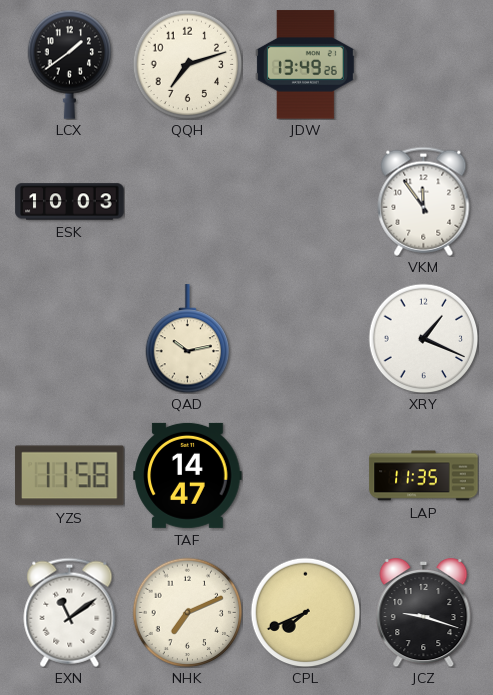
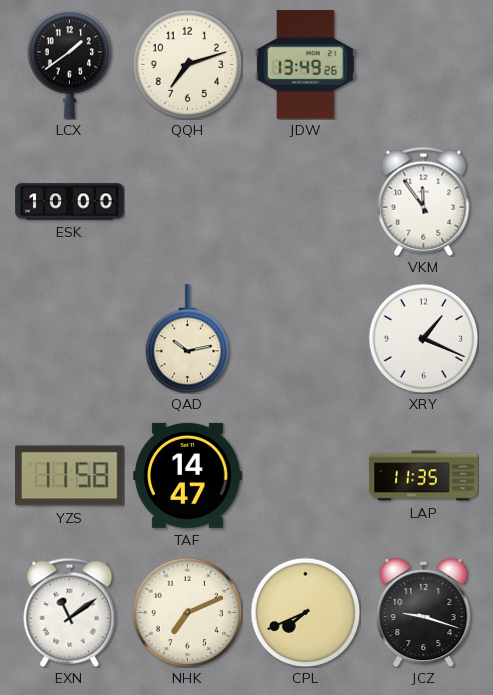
ESK: 10:03 -> 10:00
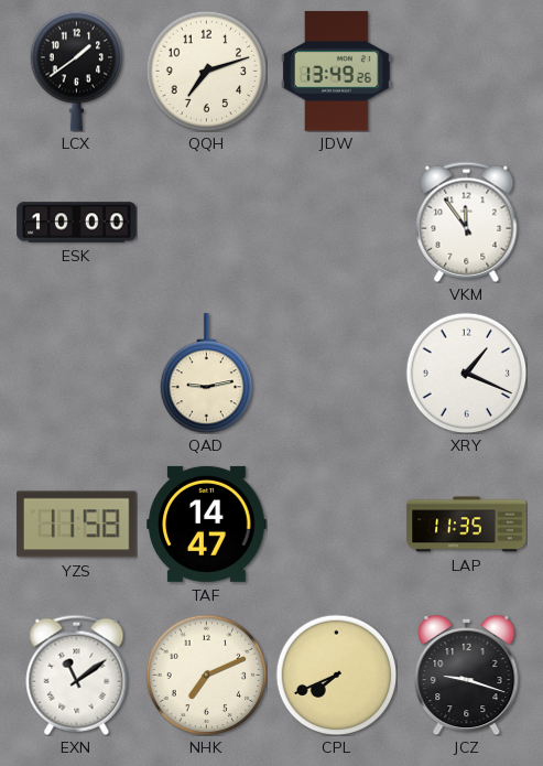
QAD: 10:13 -> 9:13
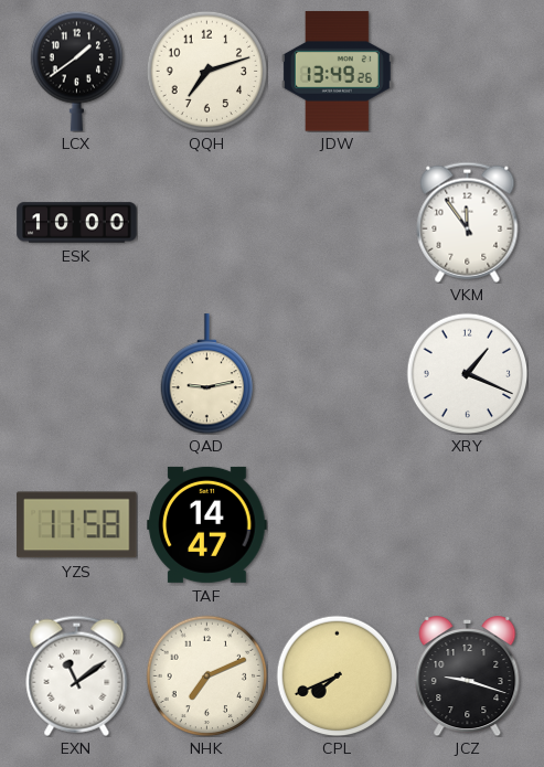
LAP: 11:35 -> none
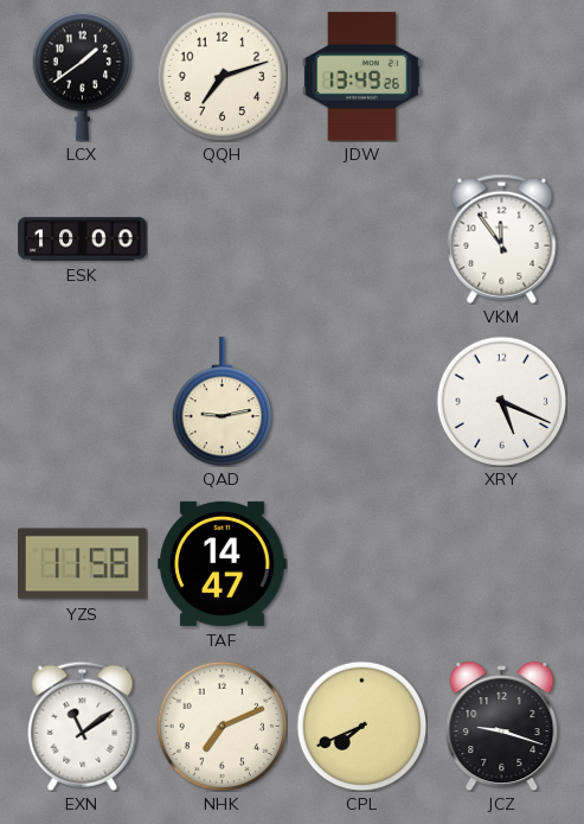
XRY: 1:19 -> 5:19
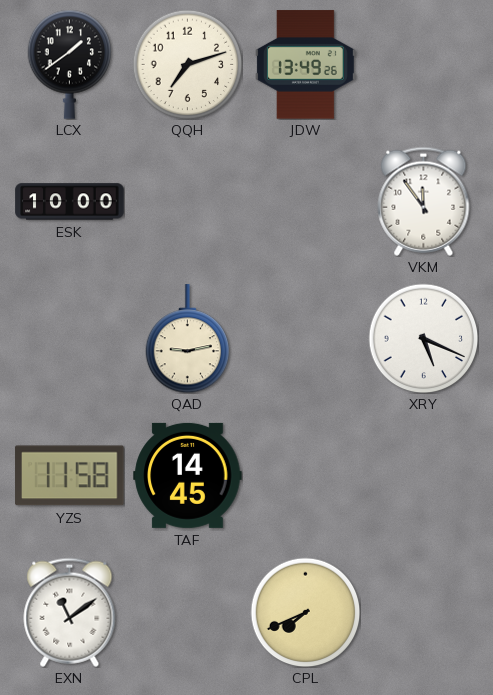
TAF: 14:47 -> 14:45
NHK: 7:11 -> none
JCZ: 9:18 -> none
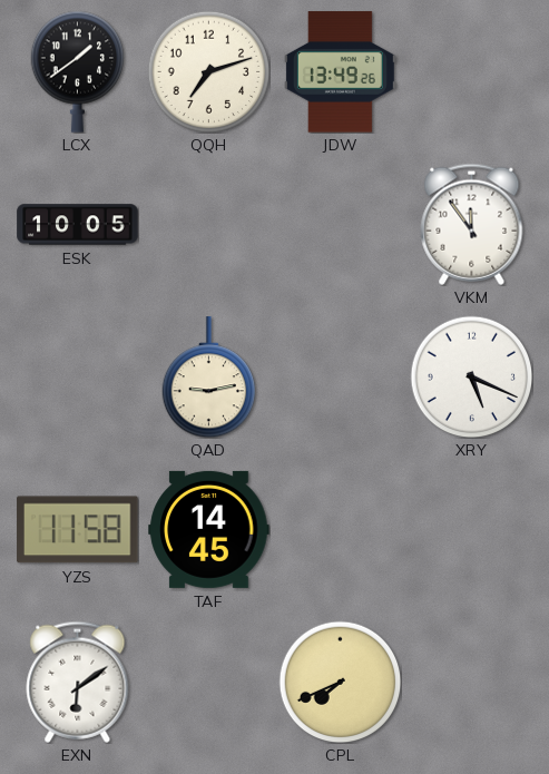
ESK: 10:00 -> 10:05
EXN: 11:09 -> 6:09
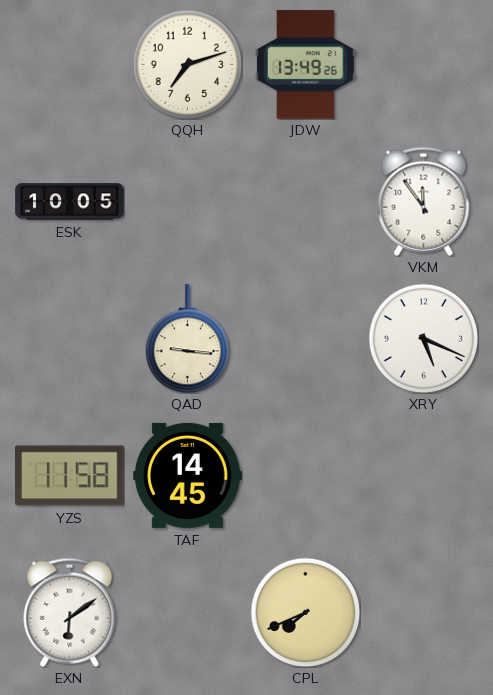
LCX: 1:39 -> none
QAD: 9:13 -> 9:16
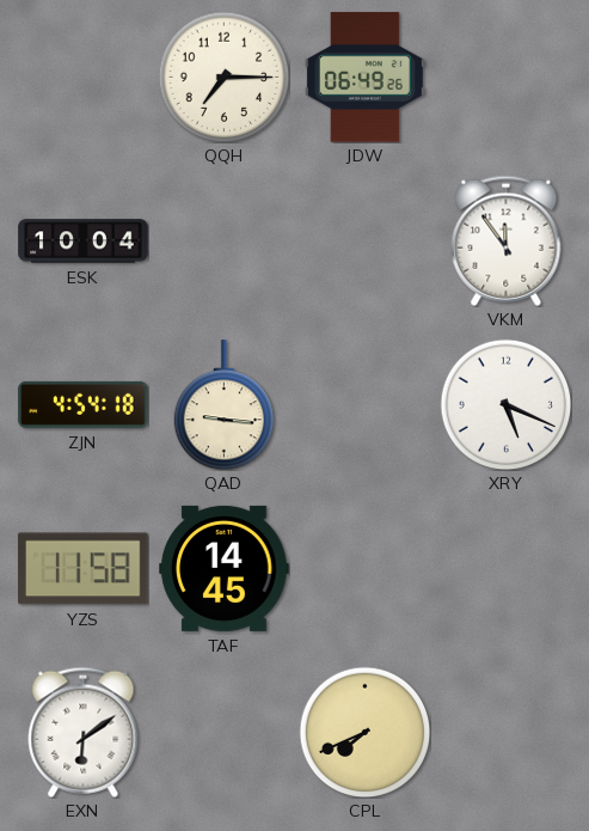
QQH: 7:12 -> 7:15
JDW: 13:49 -> 06:49
ESK: 10:05 -> 10:04
ZJN: none -> 4:54
